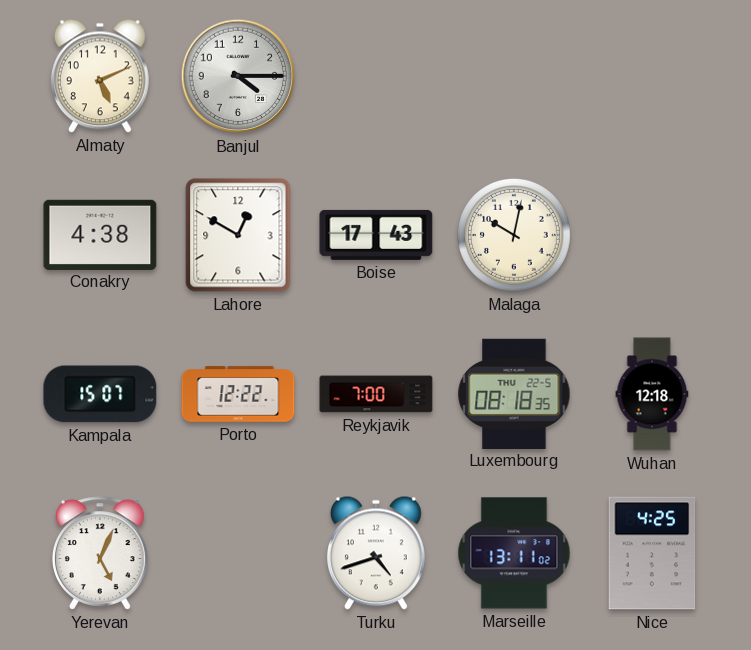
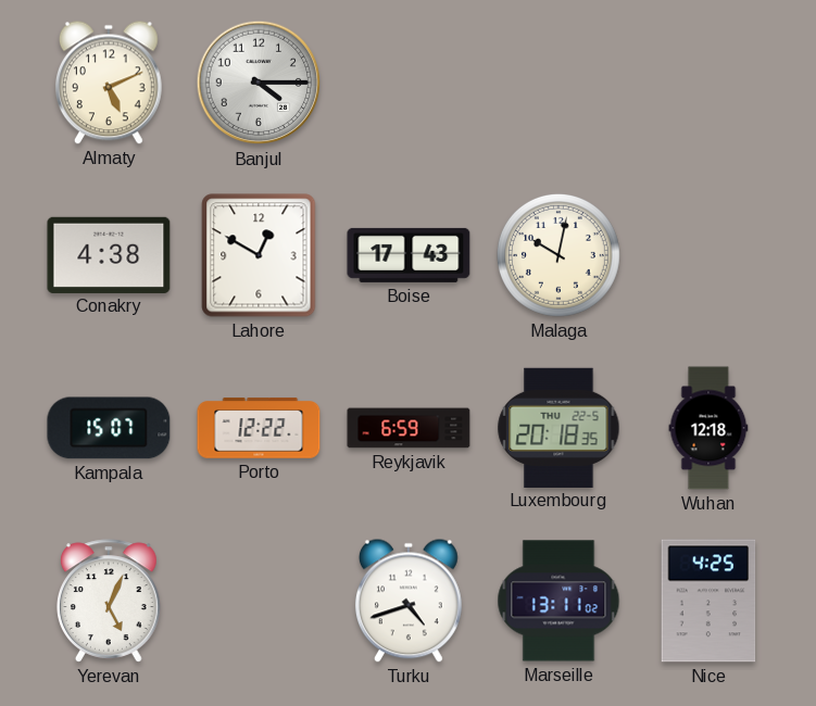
Reykjavik: 7:00 -> 6:59
Luxembourg: 08:18 -> 20:18
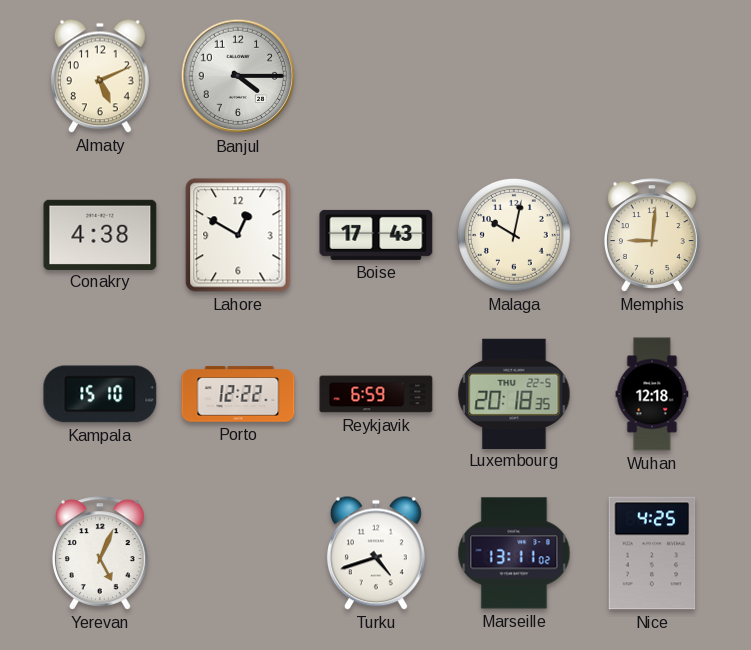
Memphis: none -> 9:01
Kampala: 15:07 -> 15:10
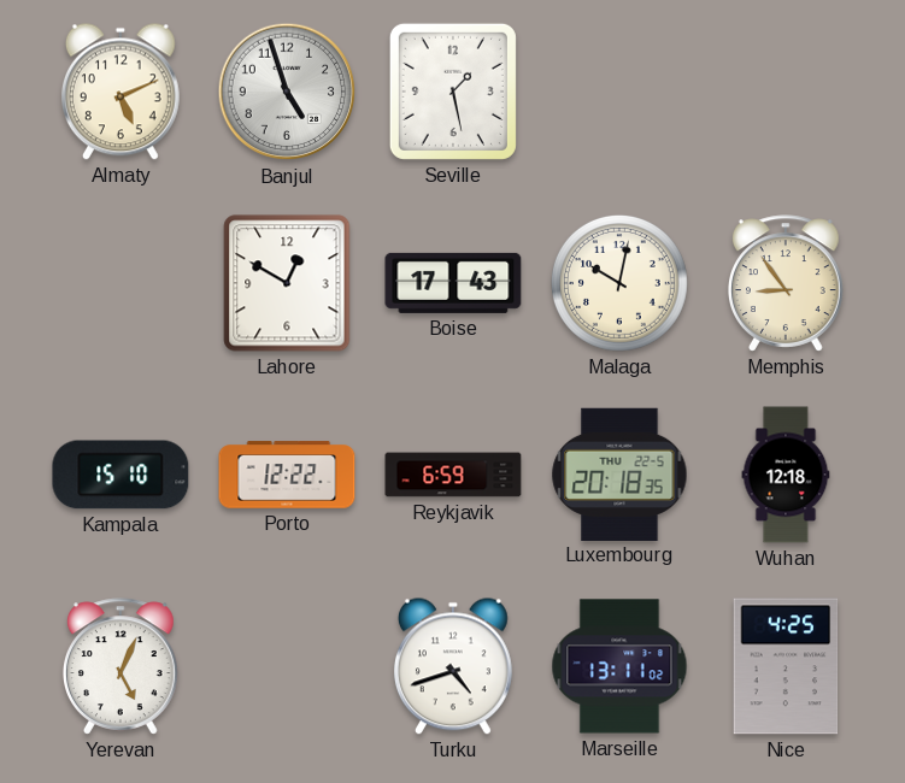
Banjul: 4:15 -> 4:57
Seville: none -> 1:28
Conakry: 4:38 -> none
Memphis: 9:01 -> 8:54
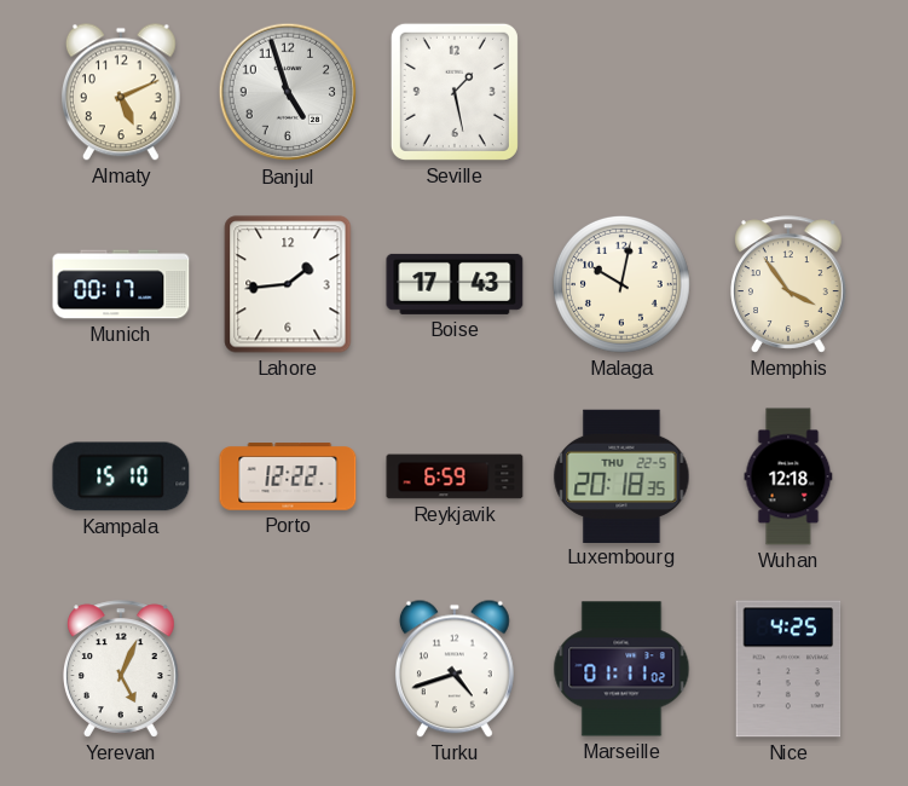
Munich: none -> 00:17
Lahore: 12:50 -> 1:44
Memphis: 8:54 -> 3:54
Marseille: 13:11 -> 01:11
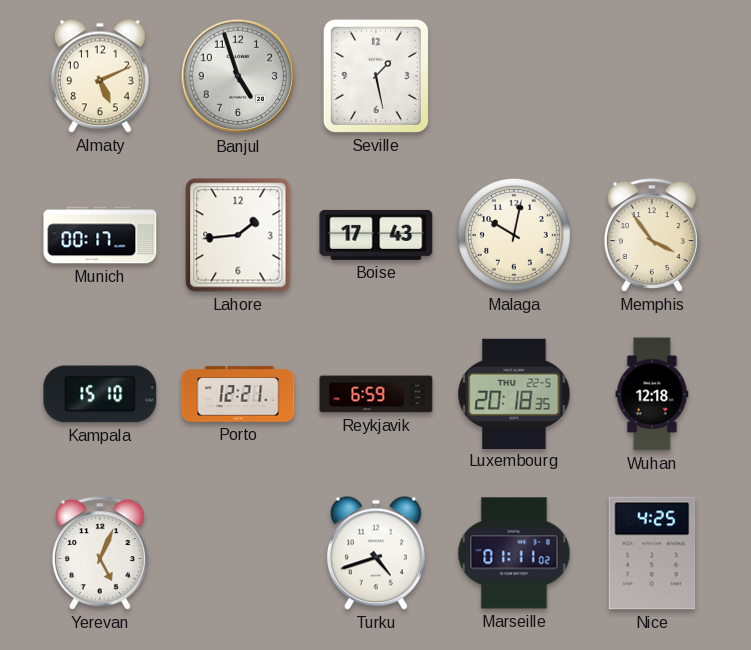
Porto: 12:22 -> 12:21
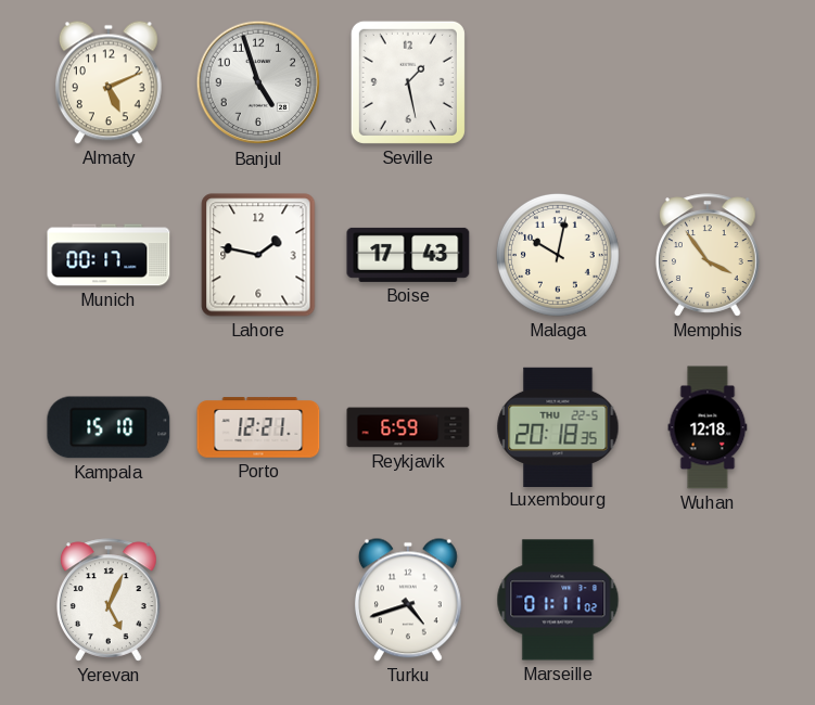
Lahore: 1:44 -> 1:47
Nice: 4:25 -> none
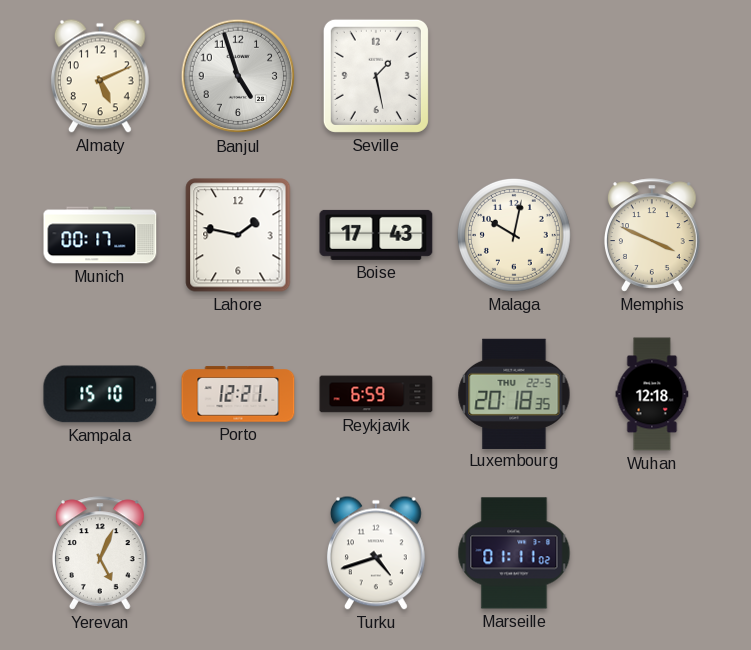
Memphis: 3:54 -> 3:49
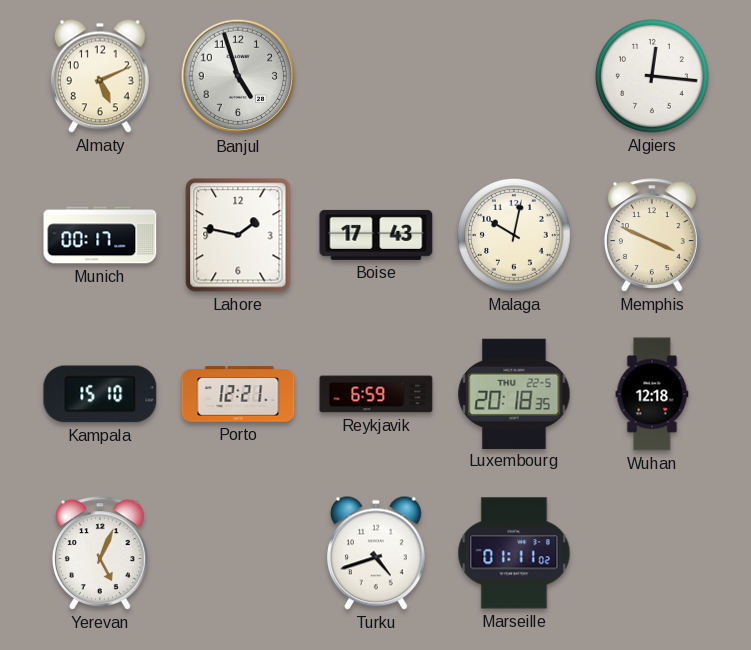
Seville: 1:28 -> none
Algiers: none -> 12:16
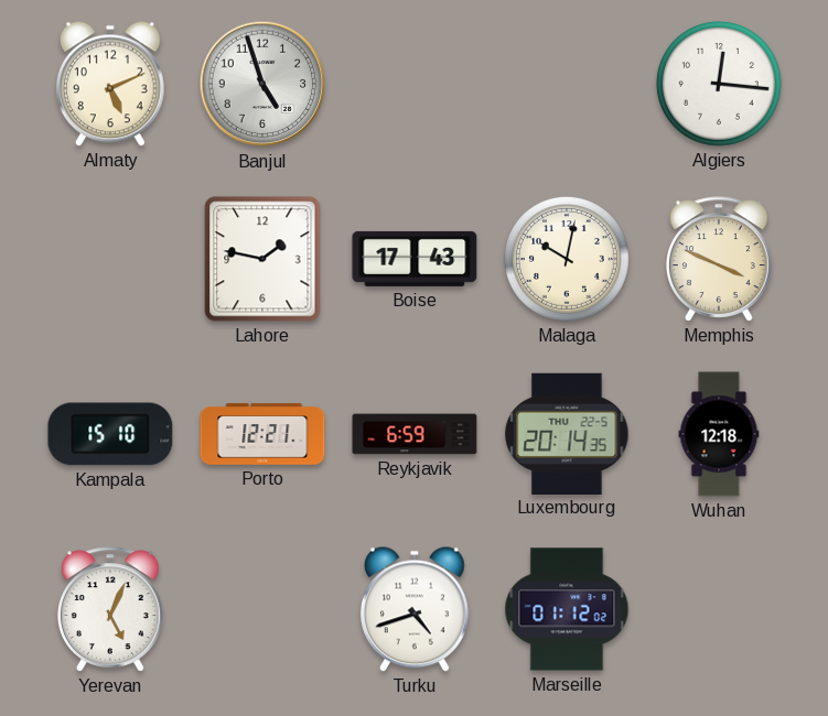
Munich: 00:17 -> none
Luxembourg: 20:18 -> 20:14
Marseille: 01:11 -> 01:12
